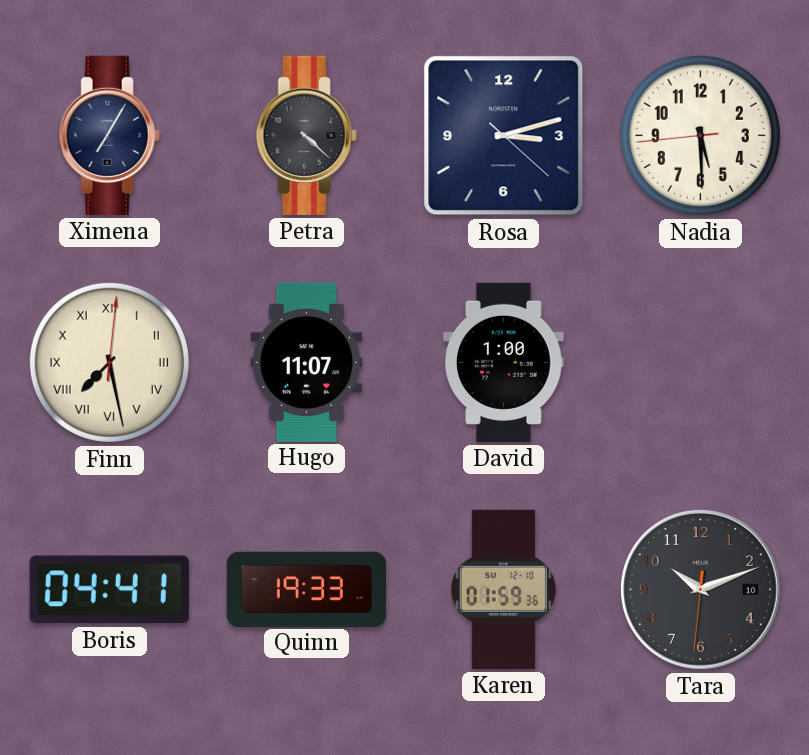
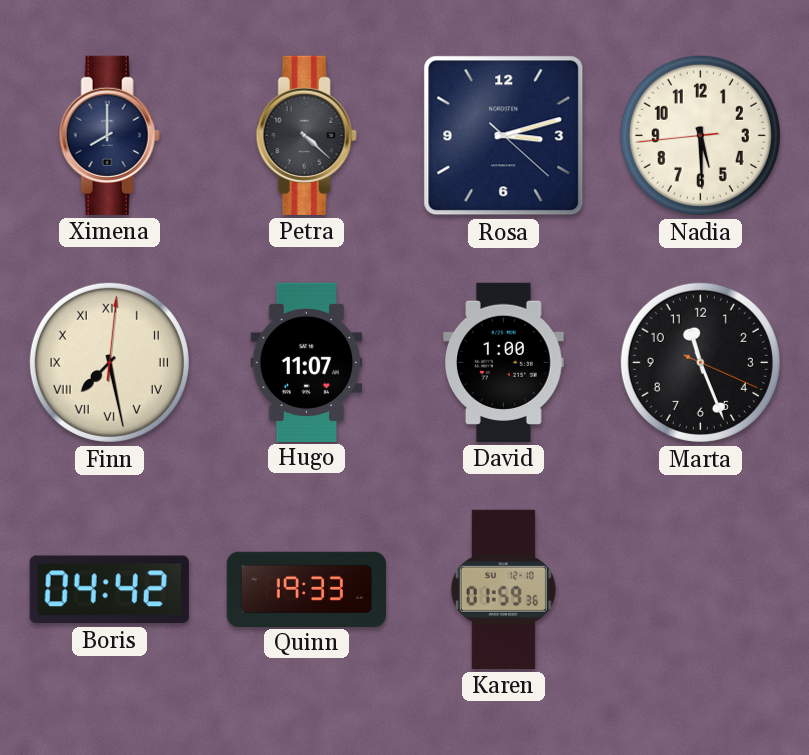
Ximena: 7:05 -> 8:00
Marta: none -> 11:26
Boris: 04:41 -> 04:42
Tara: 10:11 -> none
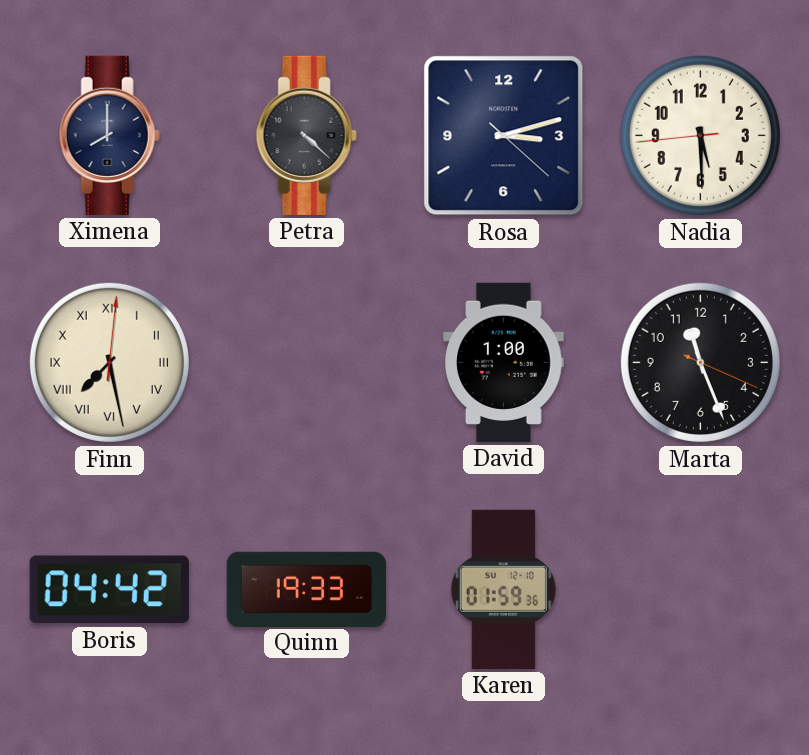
Hugo: 11:07 -> none
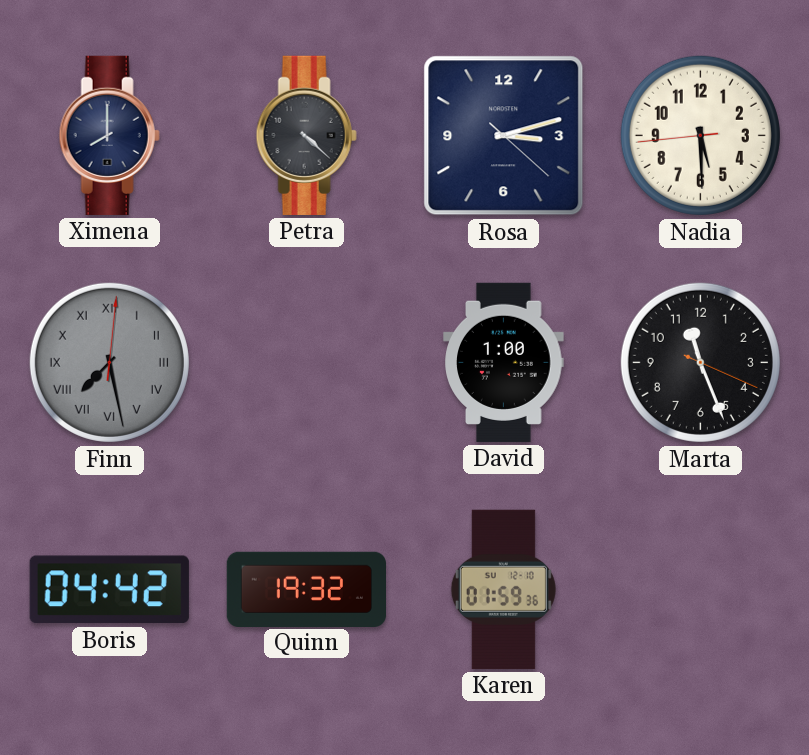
Finn dial: cream -> grey
Quinn: 19:33 -> 19:32
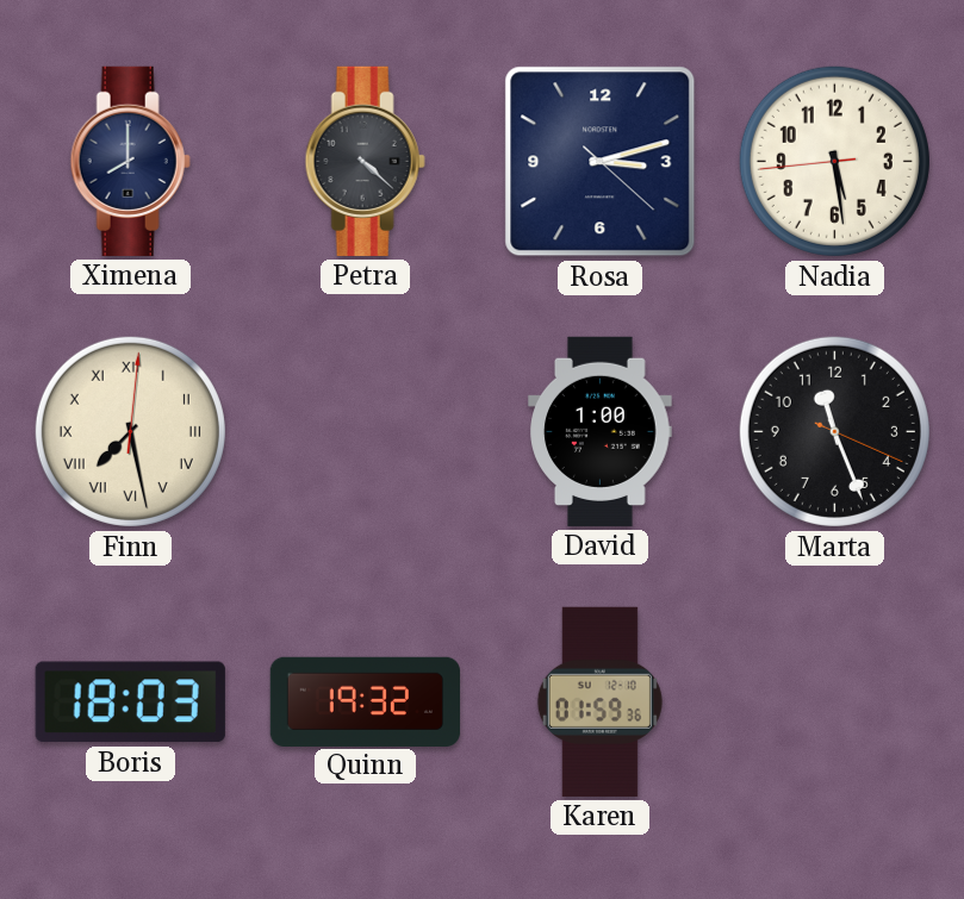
Nadia: 5:29 -> 5:28
Finn dial: grey -> cream
Boris: 04:42 -> 18:03
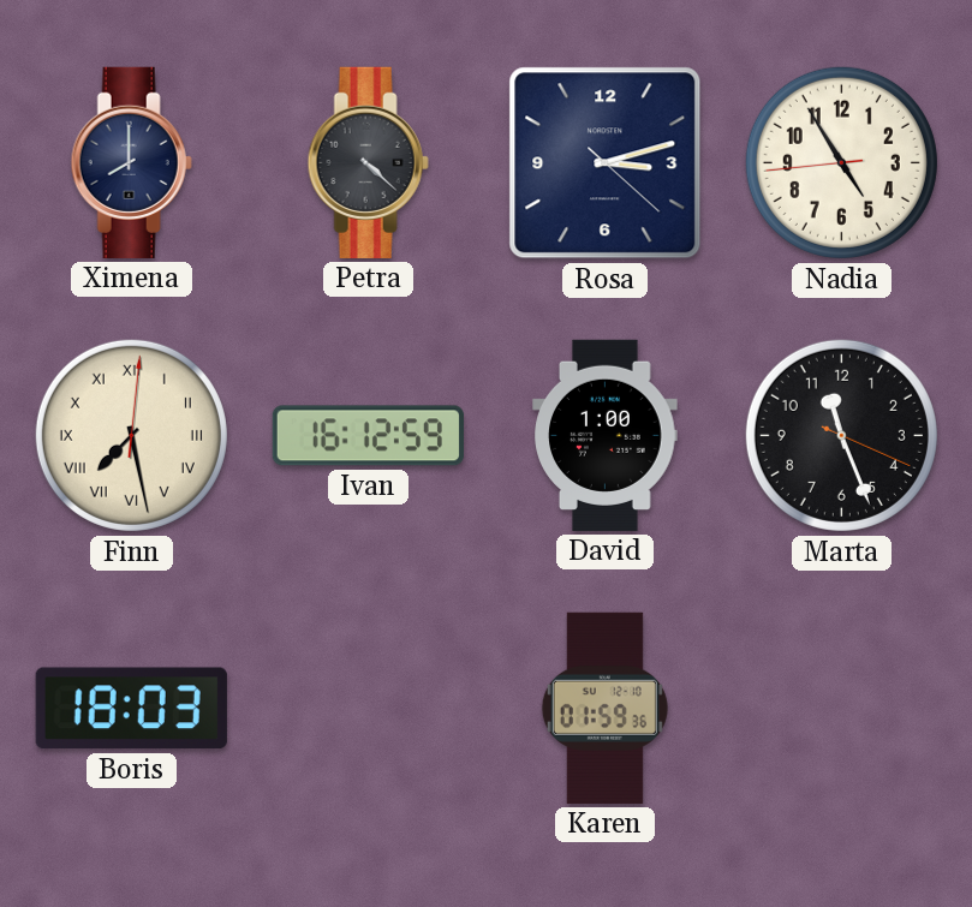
Nadia: 5:28 -> 4:54
Ivan: none -> 16:12
Quinn: 19:32 -> none
